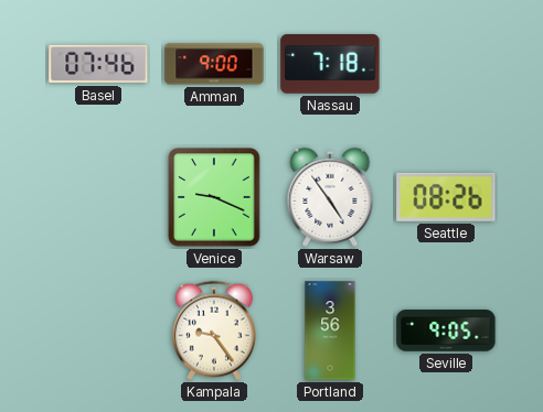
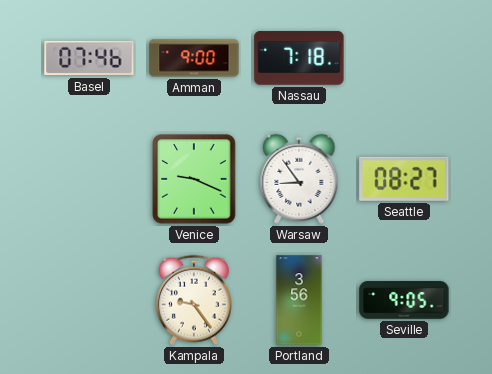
Warsaw: 4:54 -> 8:54
Seattle: 08:26 -> 08:27
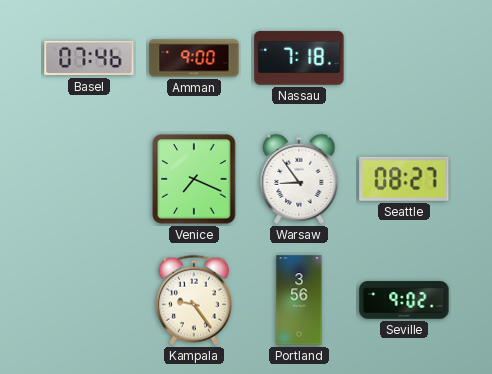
Venice: 9:19 -> 7:19
Seville: 9:05 -> 9:02
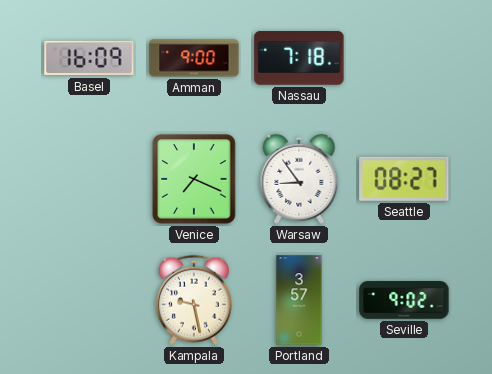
Basel: 07:46 -> 16:09
Kampala: 9:24 -> 9:28
Portland: 3:56 -> 3:57
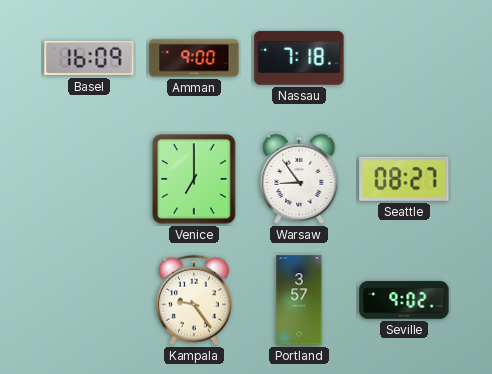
Venice: 7:19 -> 7:00
Kampala: 9:28 -> 9:24
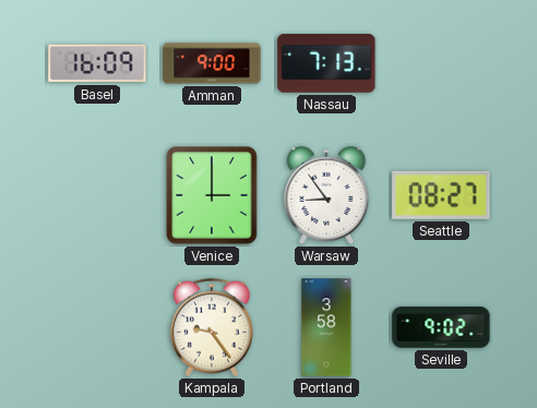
Nassau: 7:18 -> 7:13
Venice: 7:00 -> 3:00
Portland: 3:57 -> 3:58
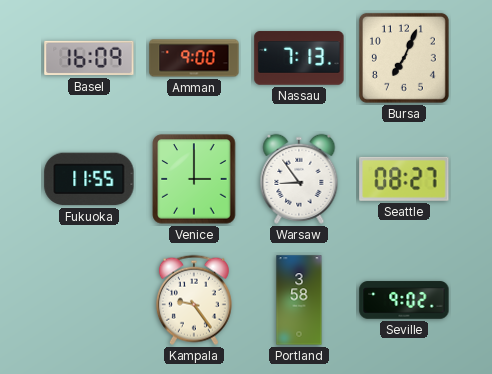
Bursa: none -> 7:04
Fukuoka: none -> 11:55
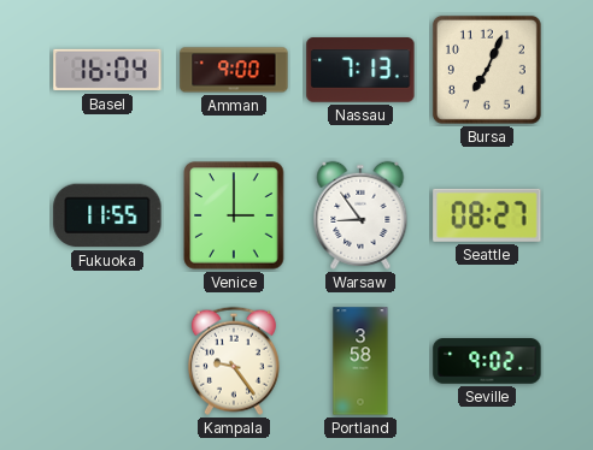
Basel: 16:09 -> 16:04
